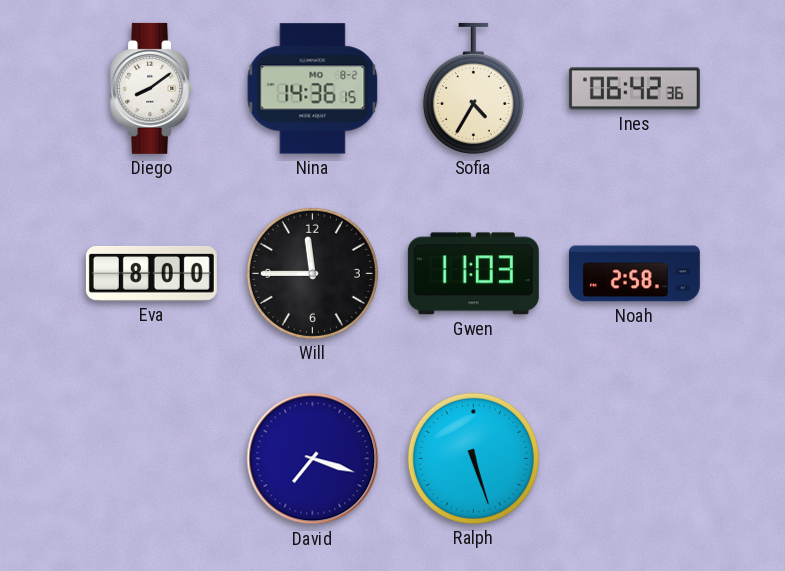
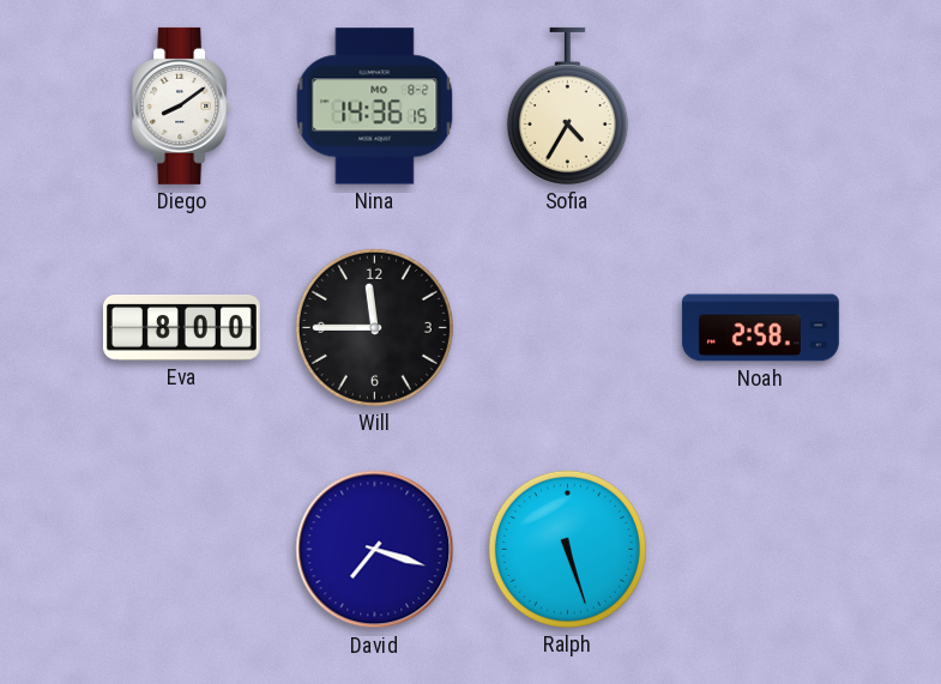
Ines: 06:42 -> none
Gwen: 11:03 -> none
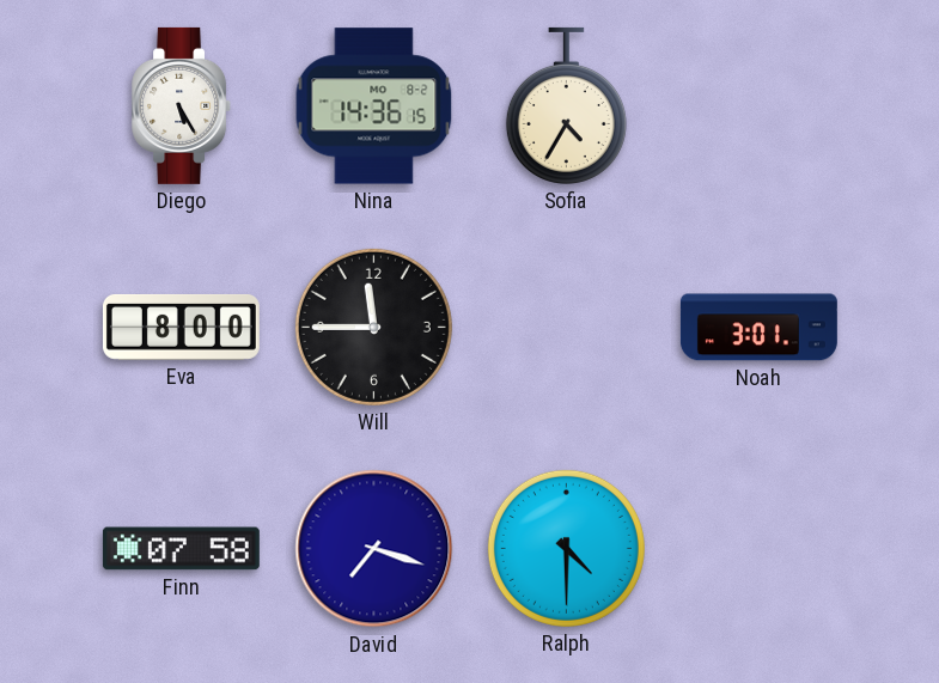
Diego: 8:09 -> 5:25
Noah: 2:58 -> 3:01
Finn: none -> 07:58
Ralph: 5:27 -> 4:30
